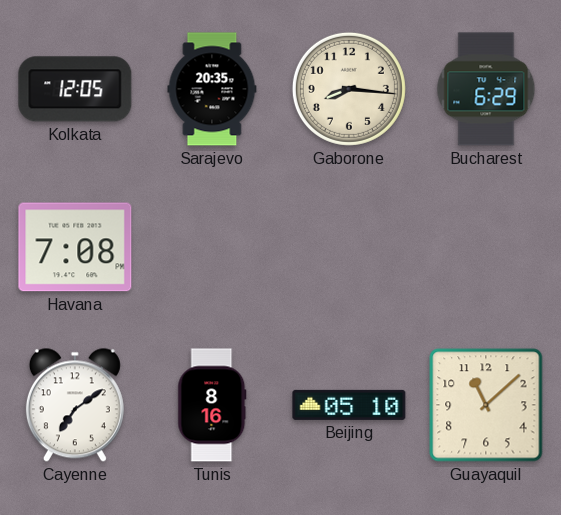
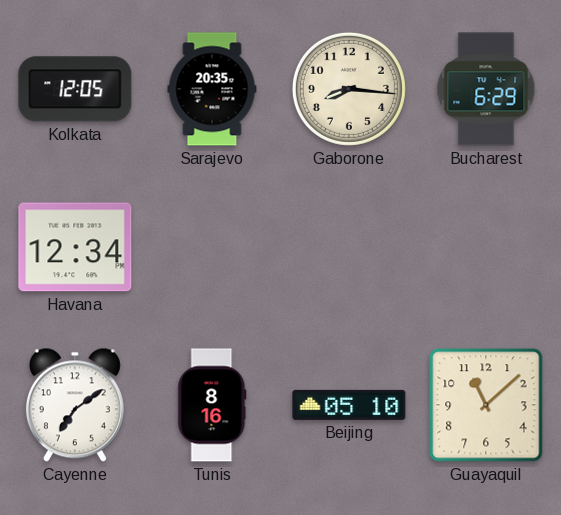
Havana: 7:08 -> 12:34
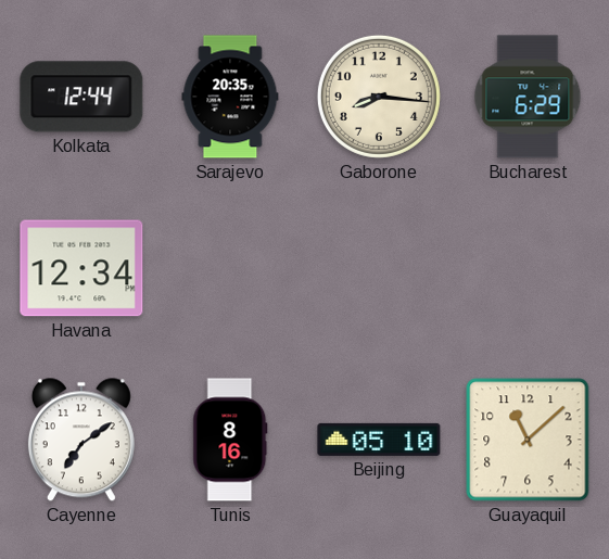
Kolkata: 12:05 -> 12:44
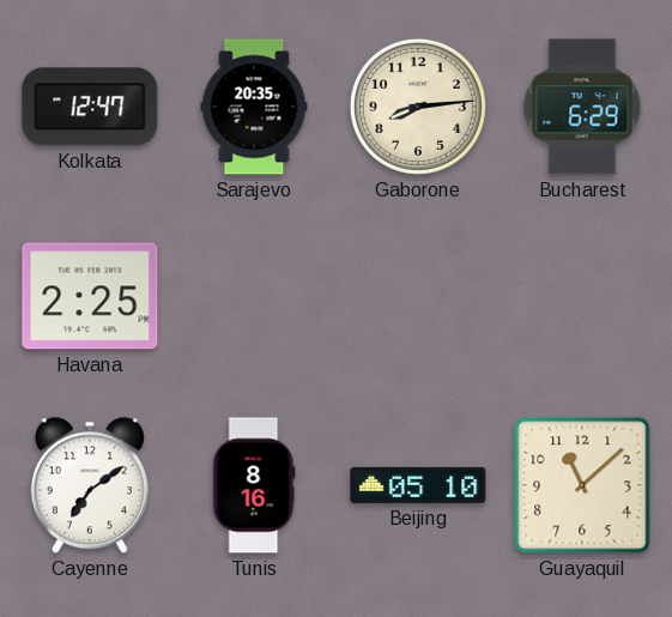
Kolkata: 12:44 -> 12:47
Gaborone: 8:16 -> 8:14
Havana: 12:34 -> 2:25
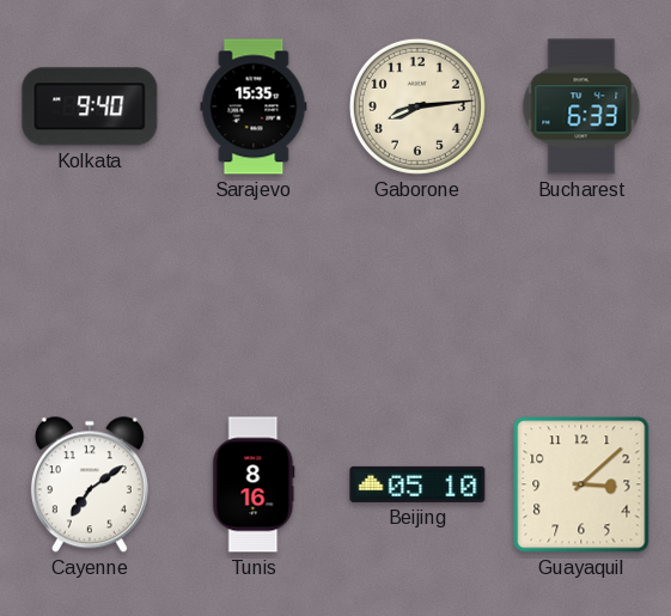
Kolkata: 12:47 -> 9:40
Sarajevo: 20:35 -> 15:35
Bucharest: 6:29 -> 6:33
Havana: 2:25 -> none
Guayaquil: 11:08 -> 3:08
